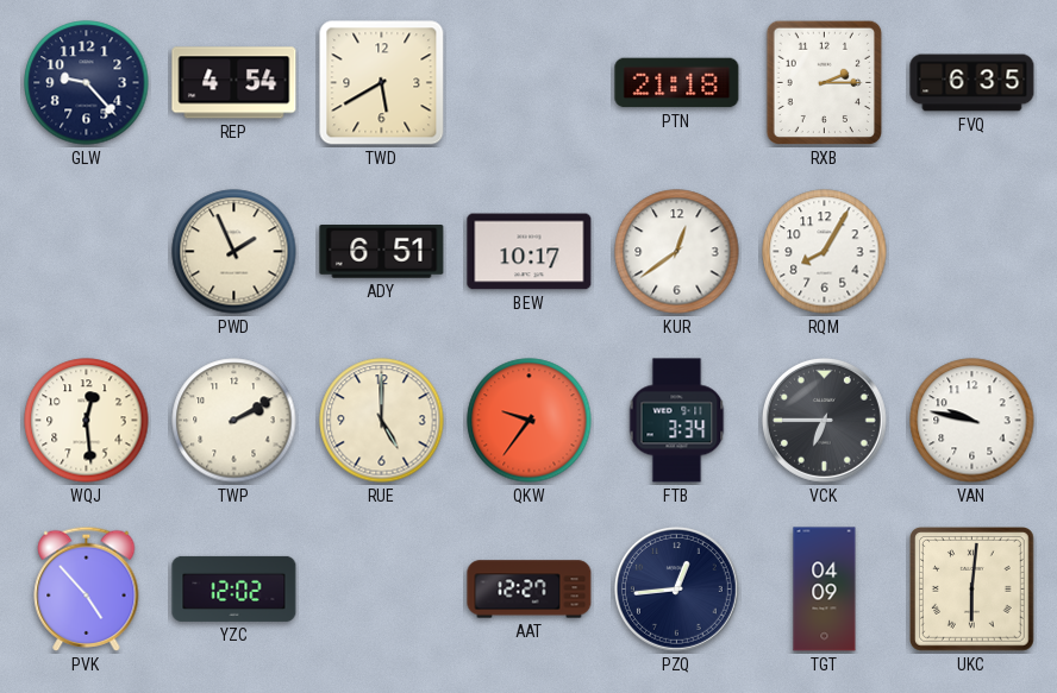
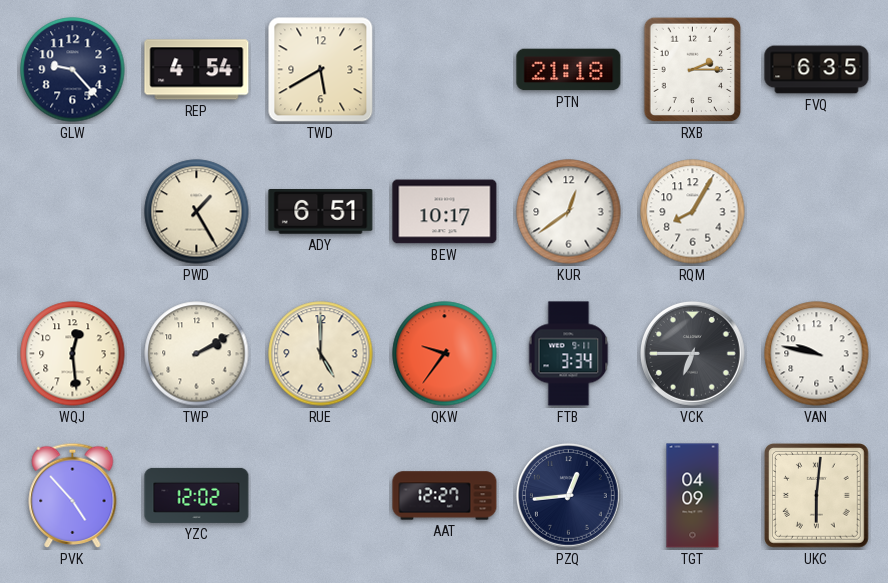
PWD: 1:56 -> 1:25
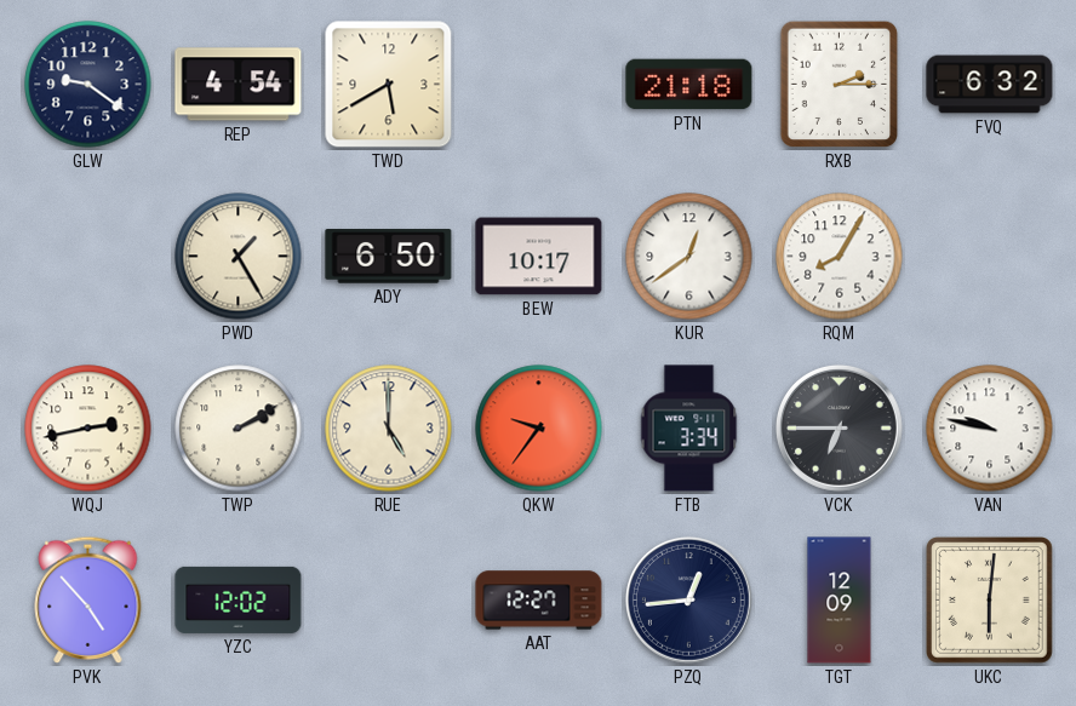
GLW: 9:23 -> 9:21
FVQ: 6:35 -> 6:32
ADY: 6:51 -> 6:50
WQJ: 12:29 -> 2:43
TGT: 04:09 -> 12:09
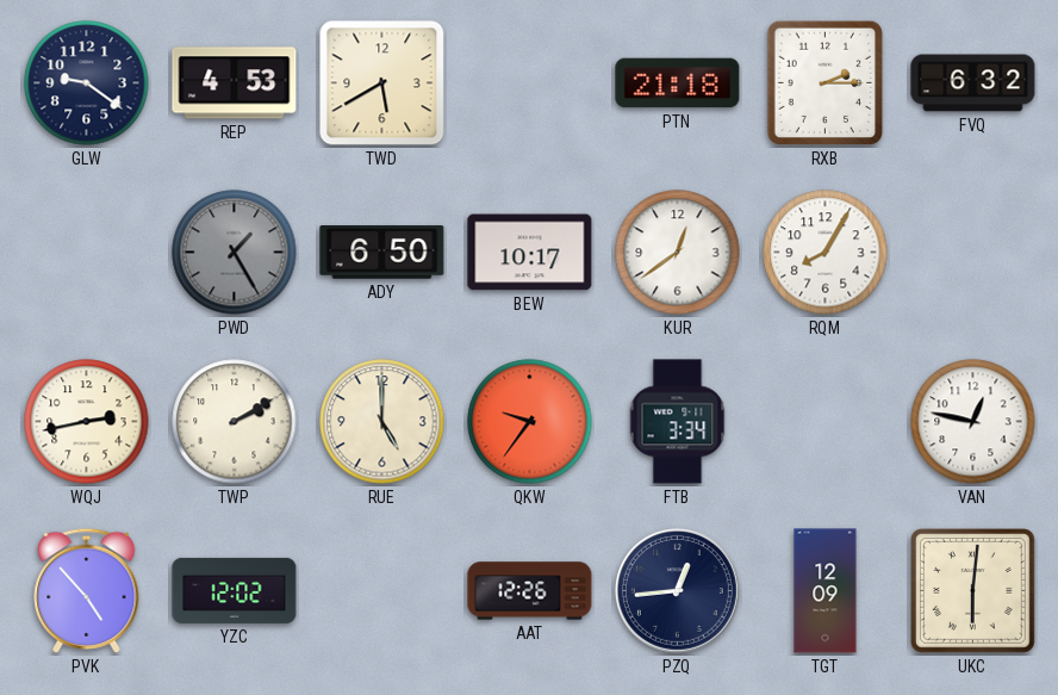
REP: 4:54 -> 4:53
PWD dial: cream -> grey
VCK: 6:45 -> none
VAN: 9:47 -> 12:47
AAT: 12:27 -> 12:26
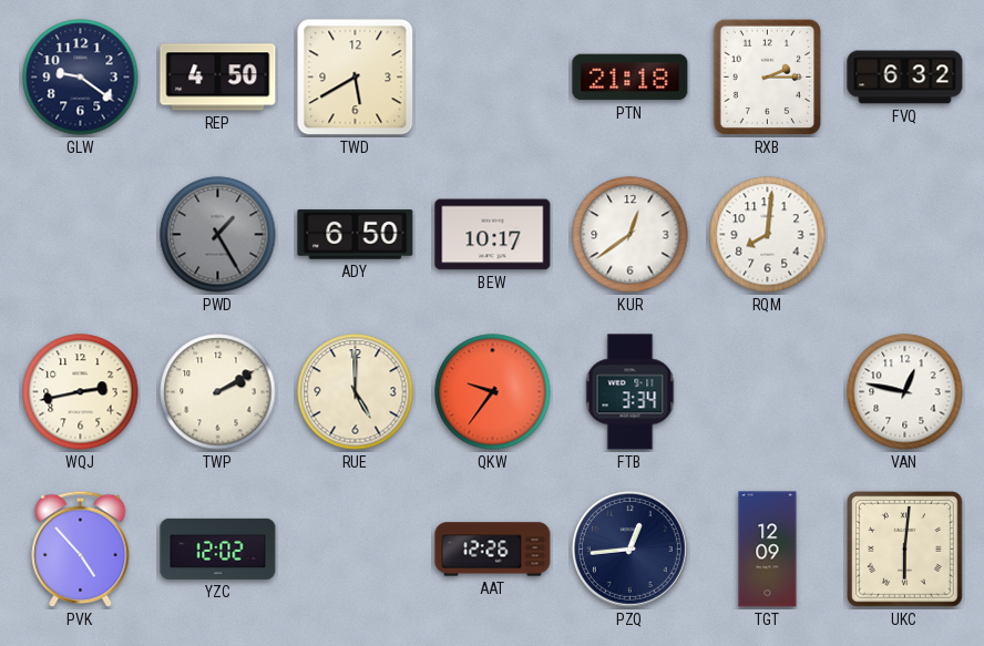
REP: 4:53 -> 4:50
RQM: 8:05 -> 8:01
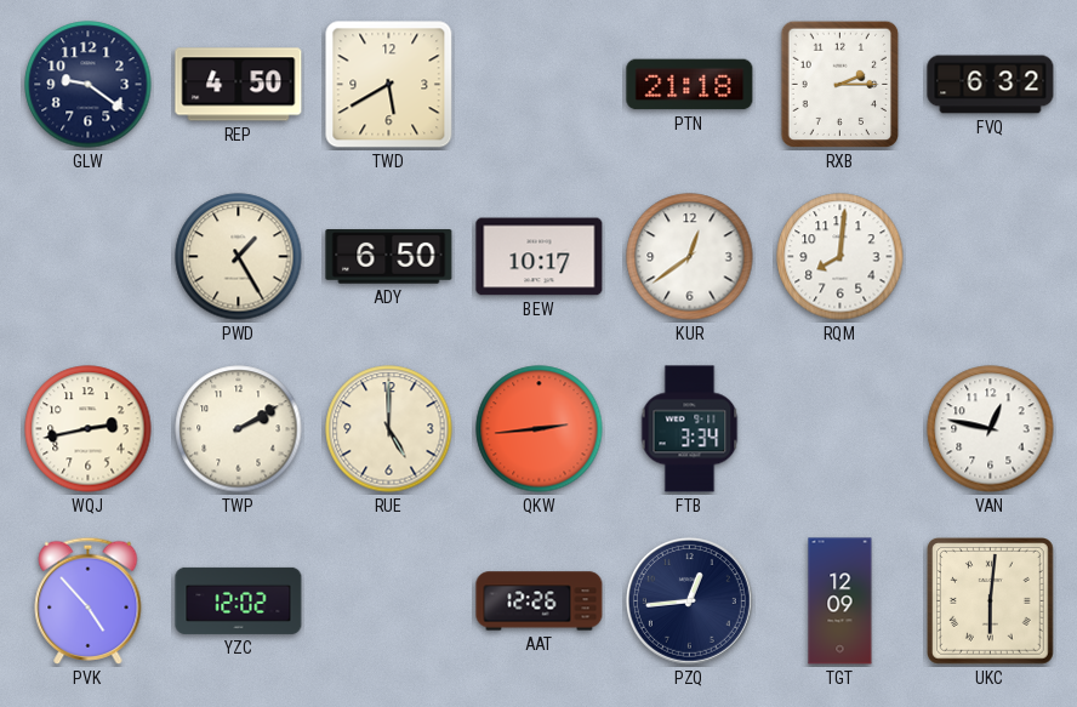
PWD dial: grey -> cream
QKW: 9:36 -> 2:44
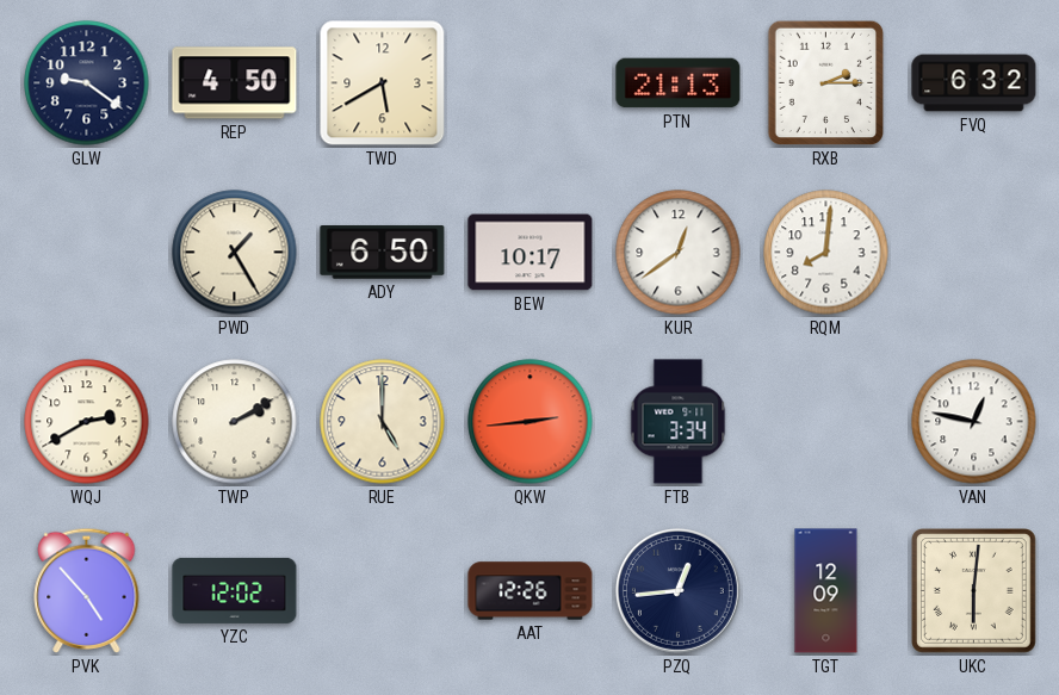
PTN: 21:18 -> 21:13
WQJ: 2:43 -> 2:40
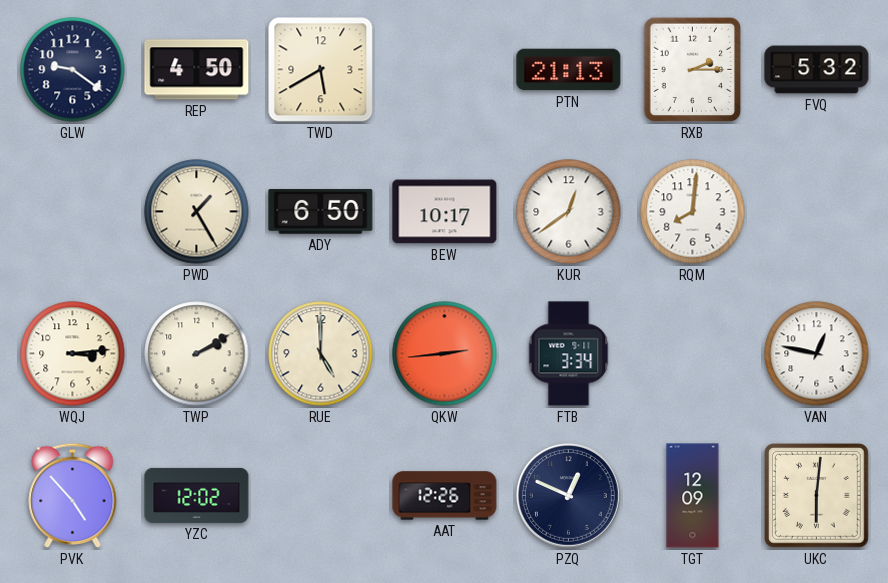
FVQ: 6:32 -> 5:32
WQJ: 2:40 -> 3:14
PZQ: 12:44 -> 12:49
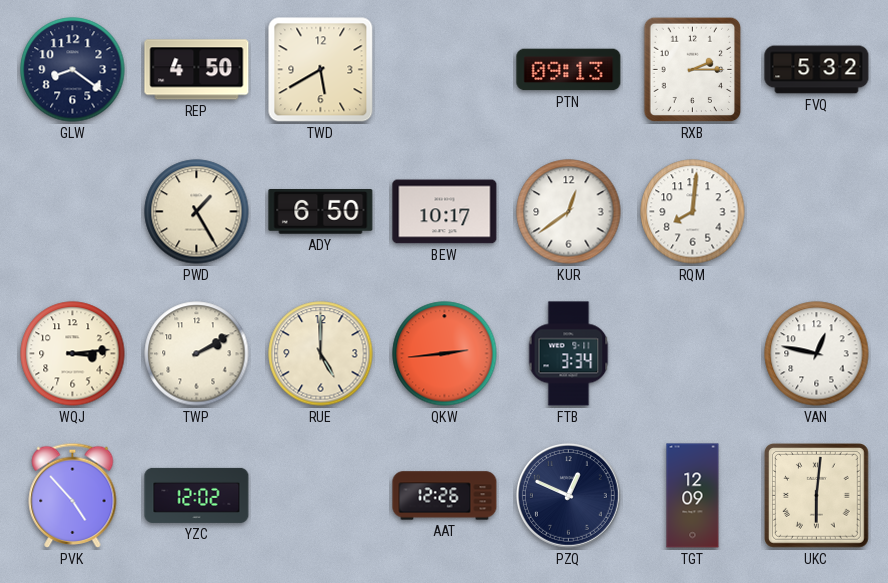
GLW: 9:21 -> 8:21
PTN: 21:13 -> 09:13
